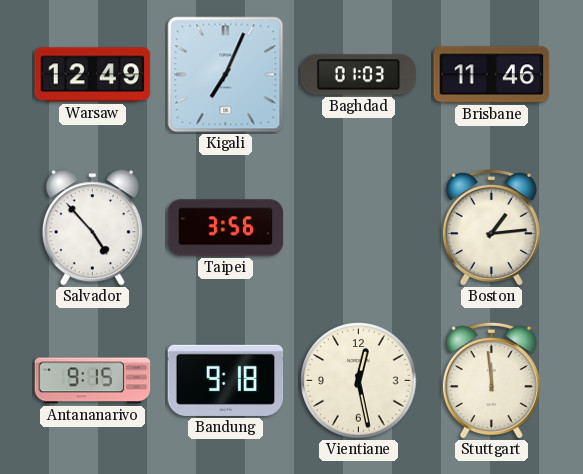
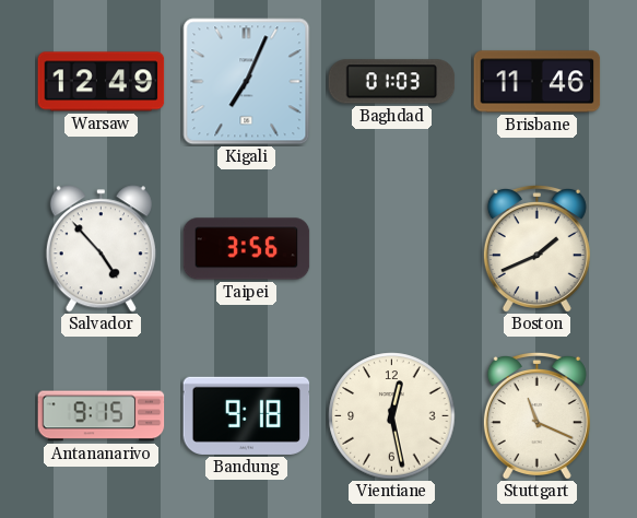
Boston: 1:14 -> 1:41
Stuttgart: 11:59 -> 11:19
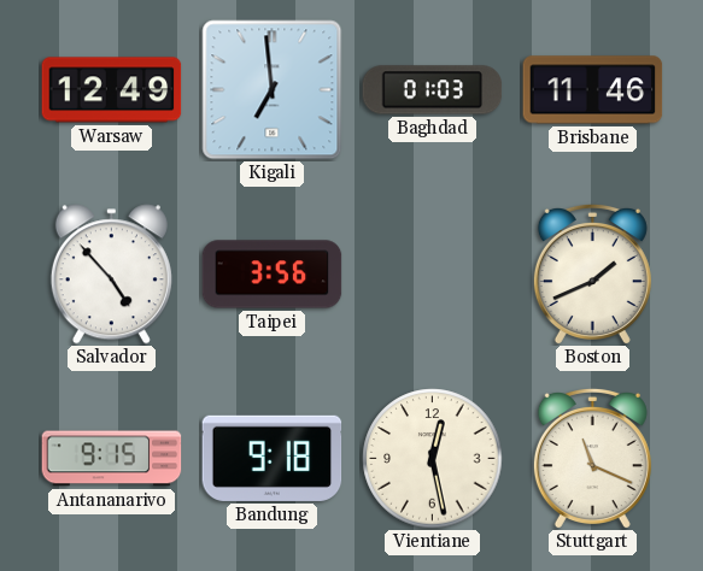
Kigali: 7:04 -> 6:59
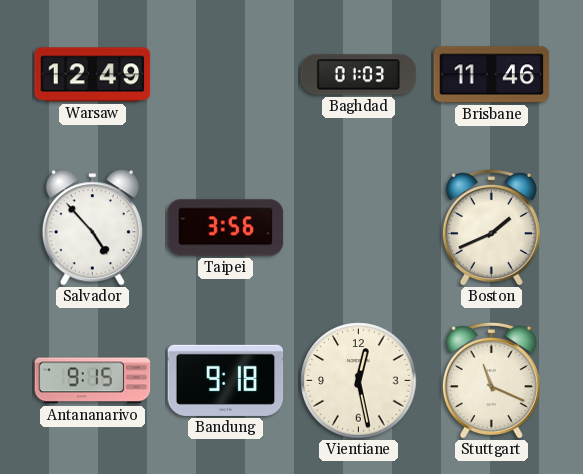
Kigali: 6:59 -> none
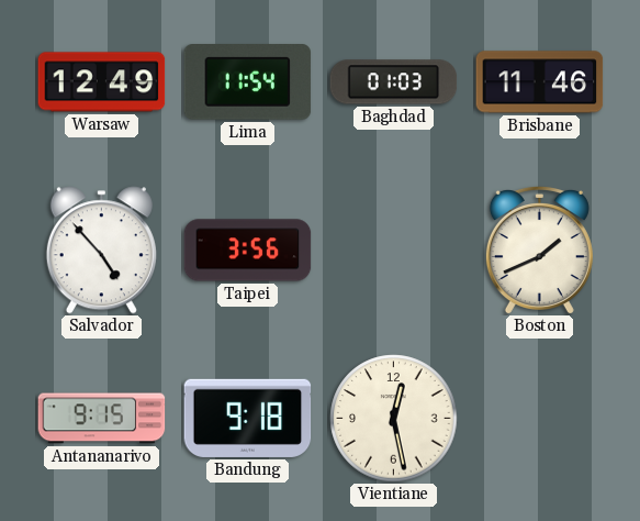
Lima: none -> 11:54
Stuttgart: 11:19 -> none
